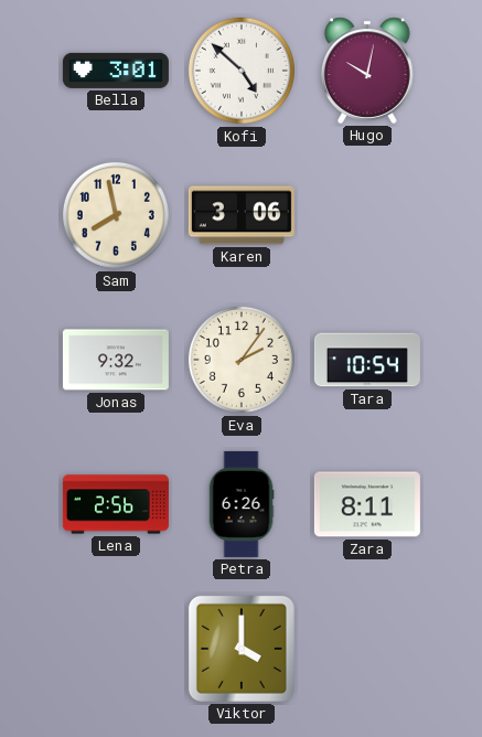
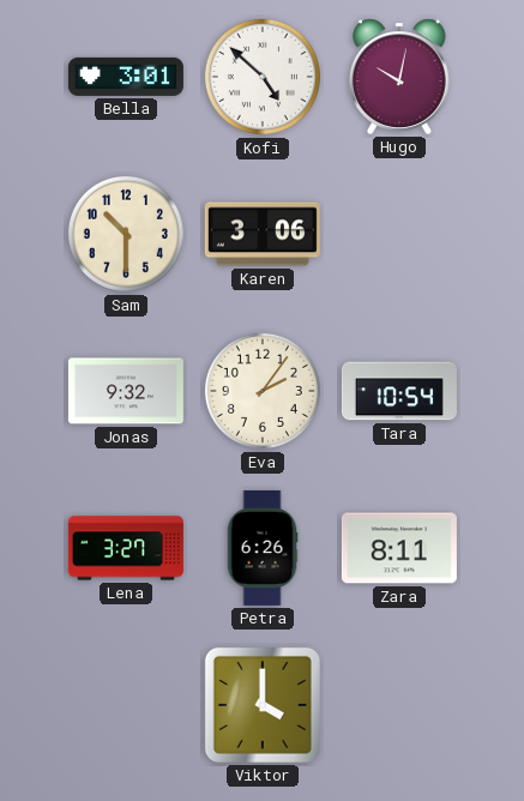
Sam: 7:58 -> 10:30
Lena: 2:56 -> 3:27
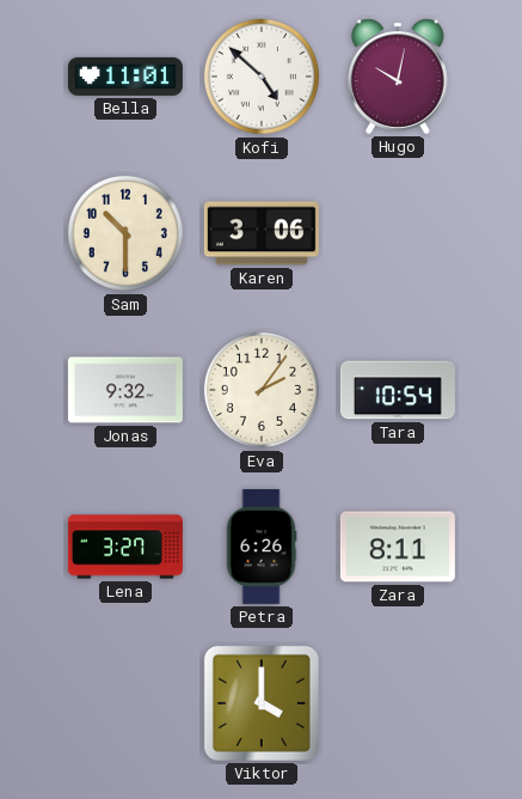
Bella: 3:01 -> 11:01
